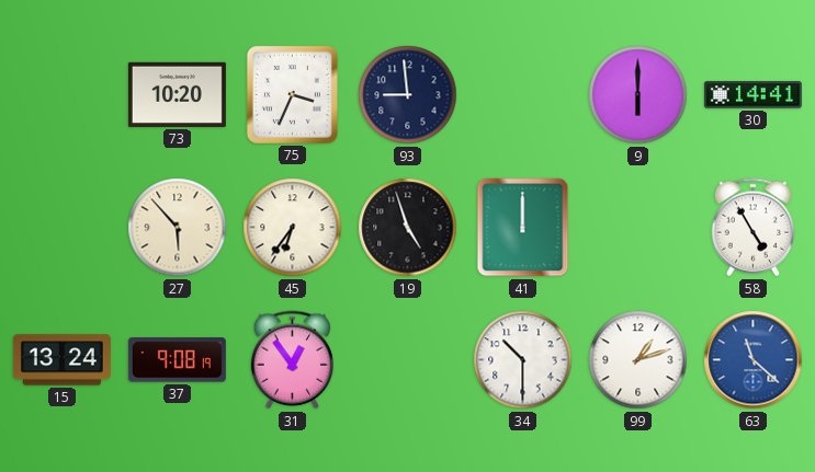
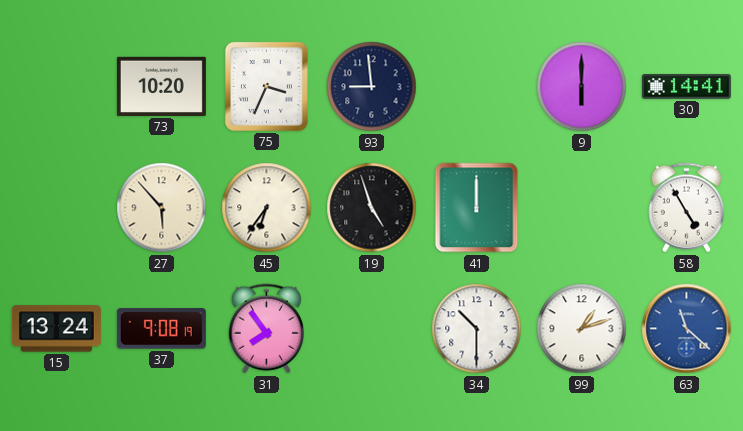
31: 12:54 -> 7:54
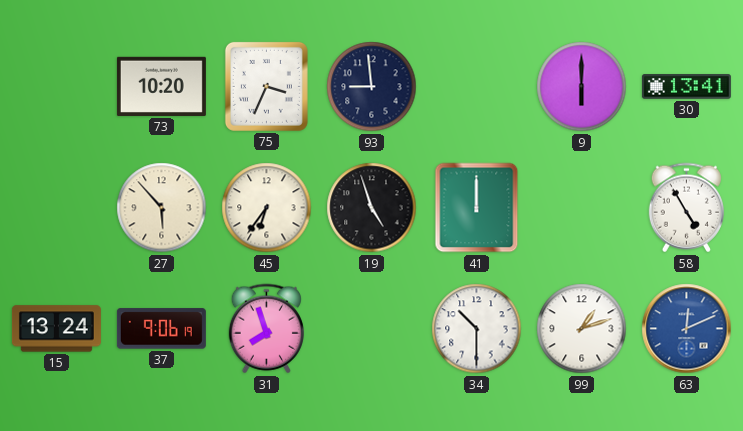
30: 14:41 -> 13:41
37: 9:08 -> 9:06
31: 7:54 -> 7:57
63: 11:22 -> 12:11
